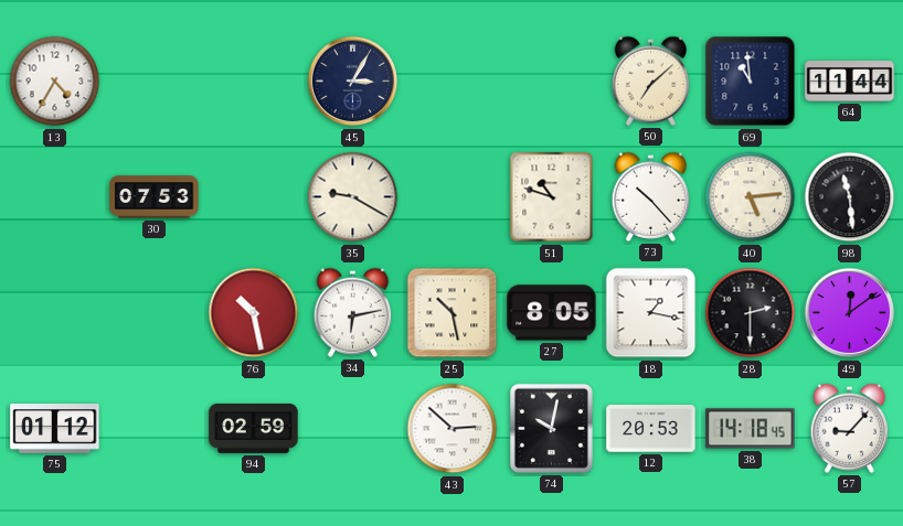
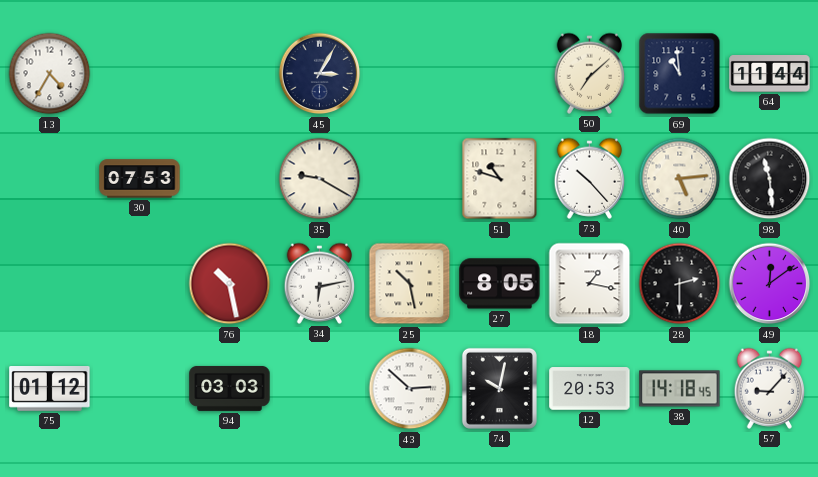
94: 02:59 -> 03:03
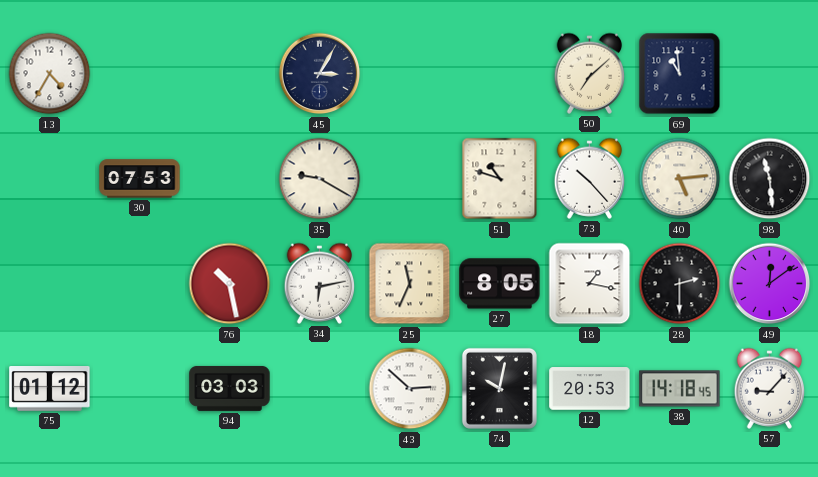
64: 11:44 -> none
25: 10:28 -> 11:34
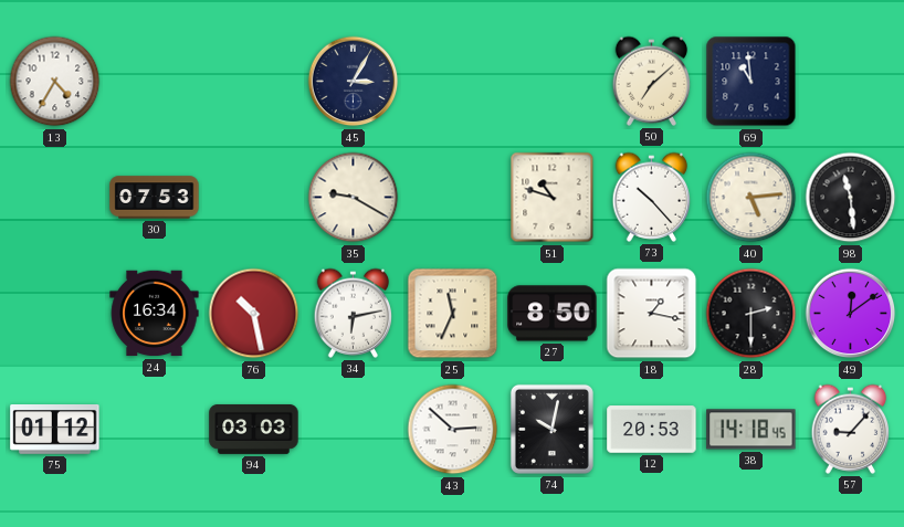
24: none -> 16:34
27: 8:05 -> 8:50
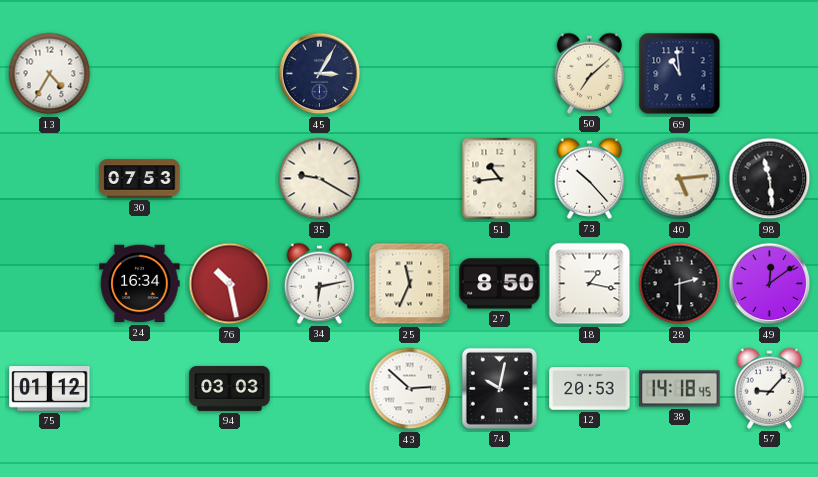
51: 10:48 -> 10:44
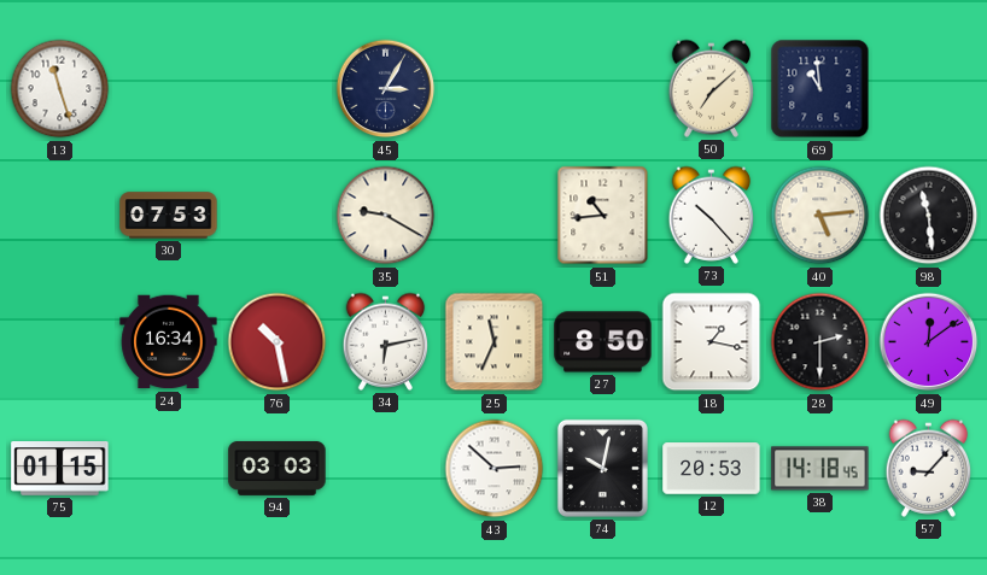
13: 4:35 -> 11:27
75: 01:12 -> 01:15
